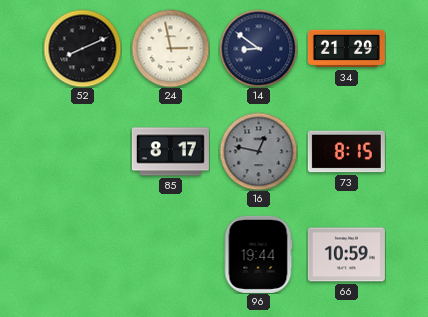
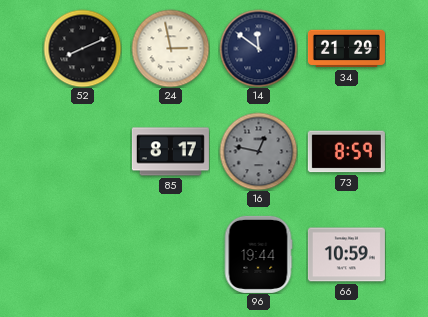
14: 8:51 -> 11:51
73: 8:15 -> 8:59
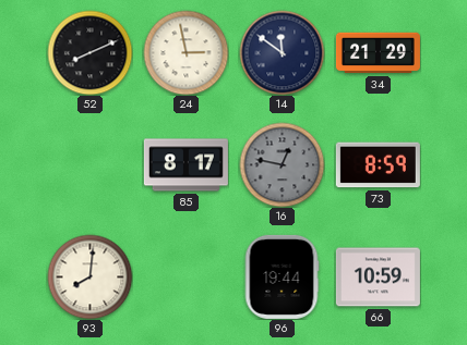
93: none -> 8:01
